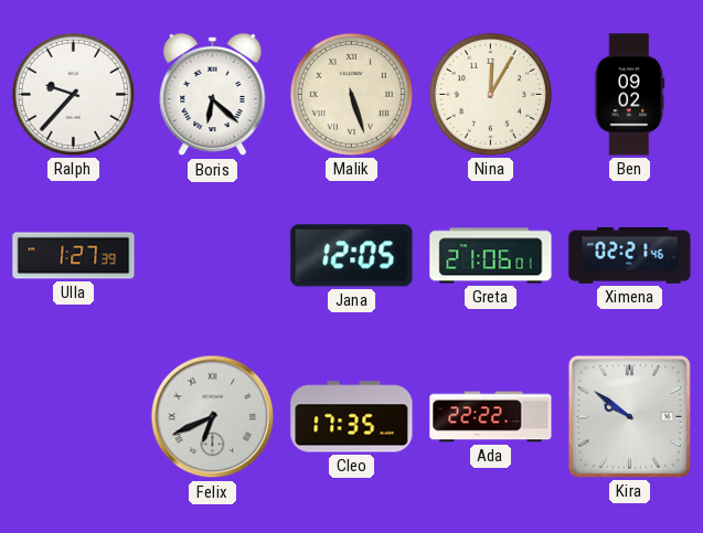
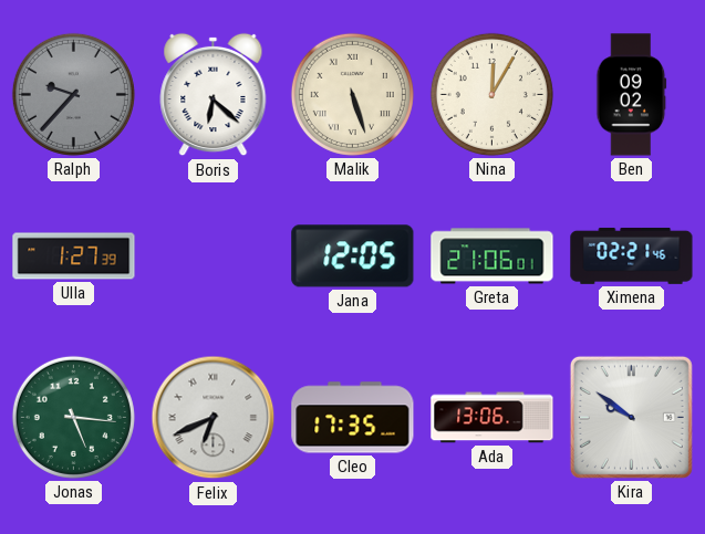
Ralph dial: white -> grey
Jonas: none -> 5:16
Ada: 22:22 -> 13:06
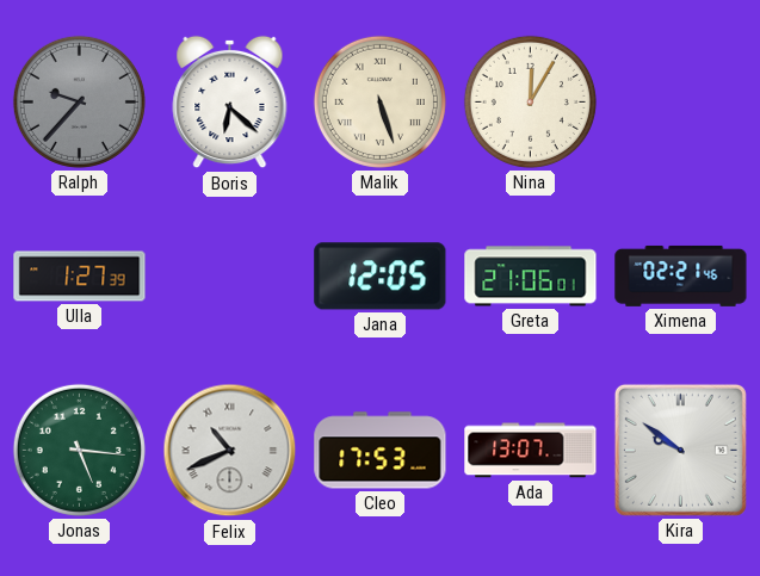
Ben: 09:02 -> none
Felix: 6:41 -> 10:41
Cleo: 17:35 -> 17:53
Ada: 13:06 -> 13:07
